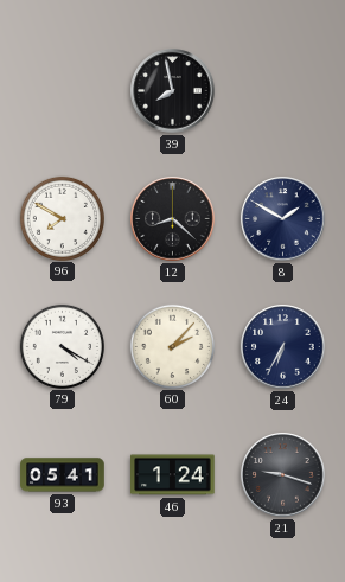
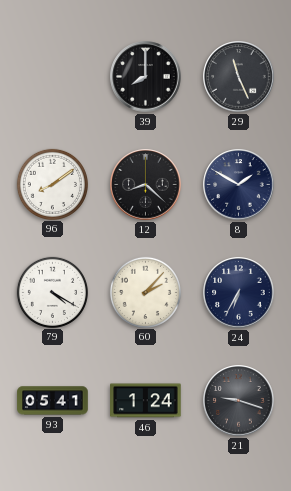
39: 7:58 -> 8:00
29: none -> 11:26
96: 7:50 -> 8:09
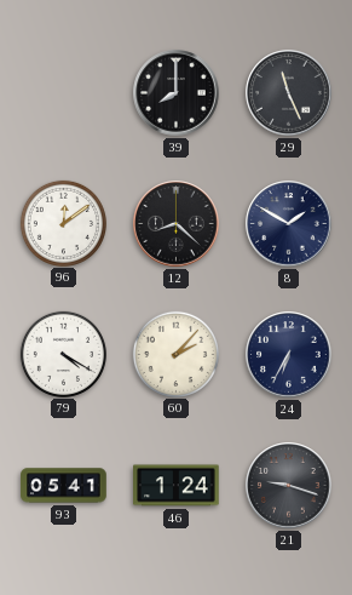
96: 8:09 -> 12:09
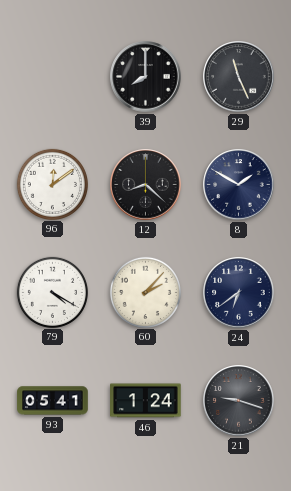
24: 6:35 -> 6:39
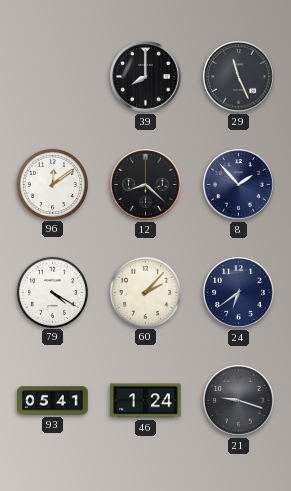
8: 1:50 -> 1:53
